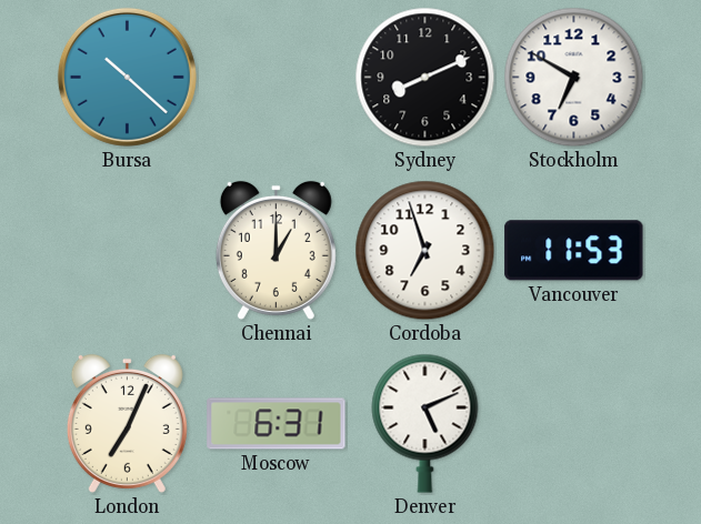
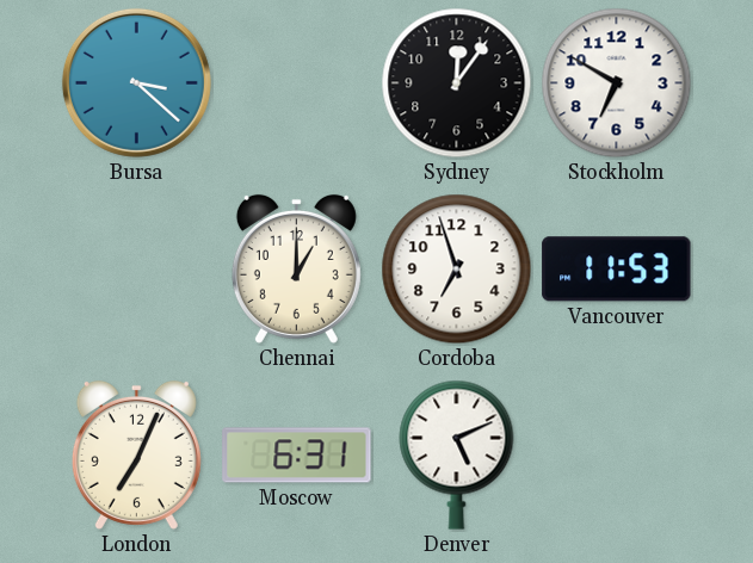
Bursa: 10:22 -> 3:22
Sydney: 8:11 -> 12:06
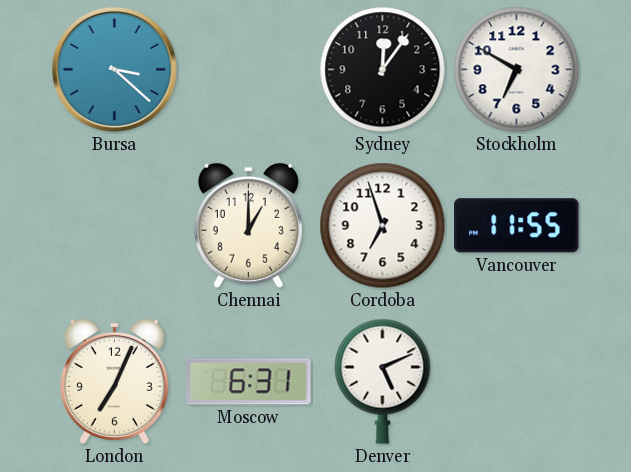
Vancouver: 11:53 -> 11:55
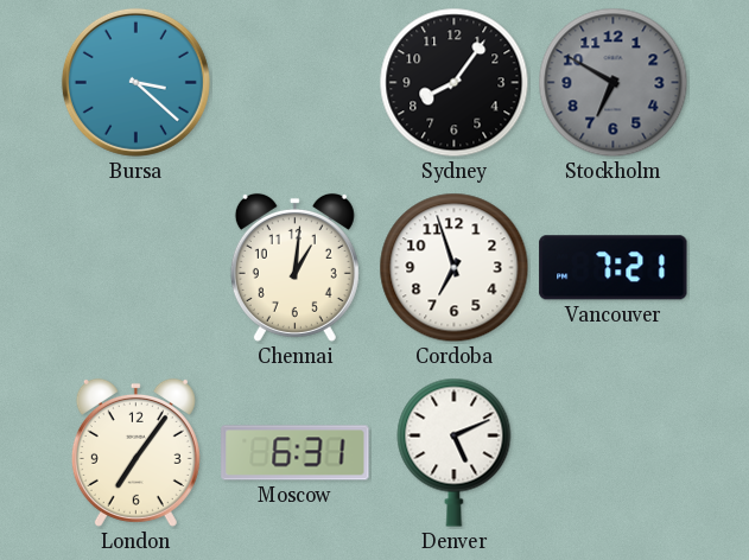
Sydney: 12:06 -> 8:06
Stockholm dial: white -> grey
Chennai: 1:00 -> 1:01
Vancouver: 11:55 -> 7:21
London: 7:04 -> 7:06
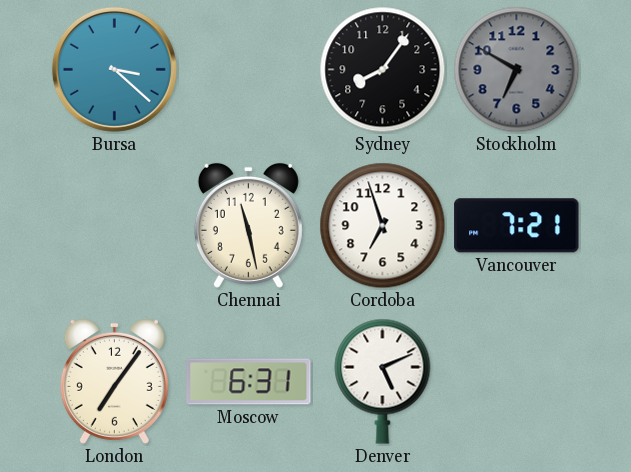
Chennai: 1:01 -> 11:28
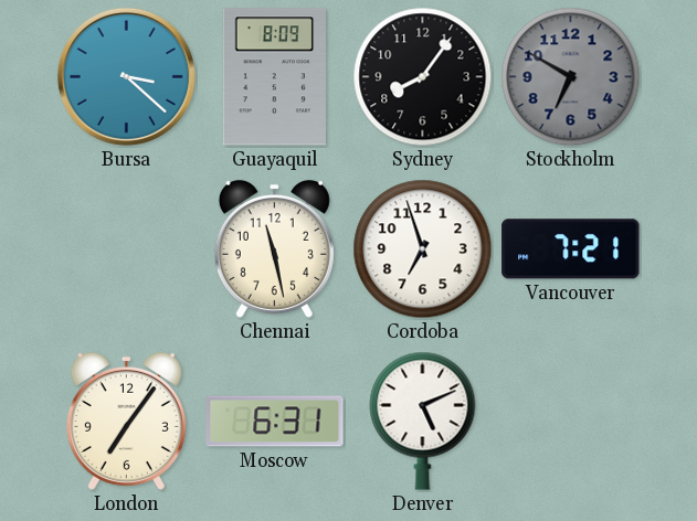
Guayaquil: none -> 8:09
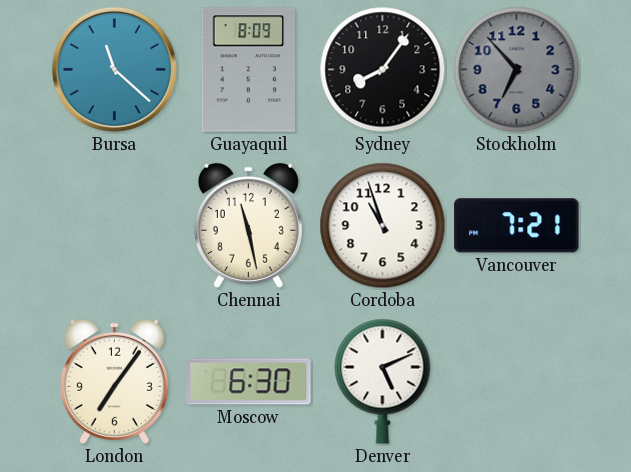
Bursa: 3:22 -> 11:22
Stockholm: 6:50 -> 6:53
Cordoba: 6:57 -> 10:57
Moscow: 6:31 -> 6:30
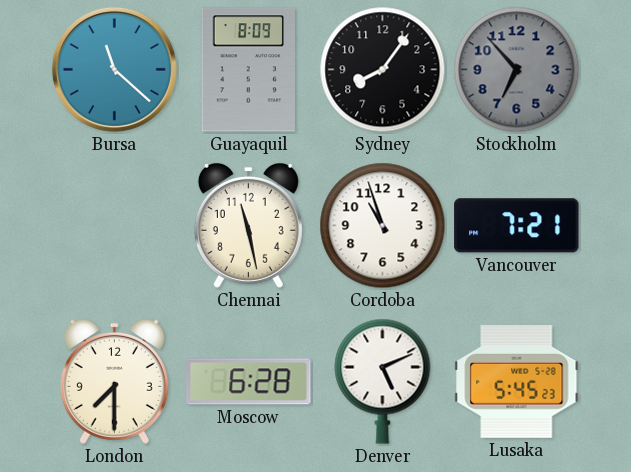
London: 7:06 -> 7:30
Moscow: 6:30 -> 6:28
Lusaka: none -> 5:45
